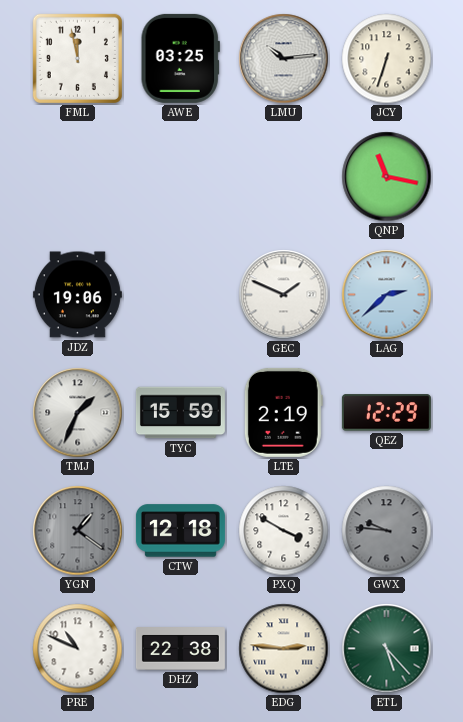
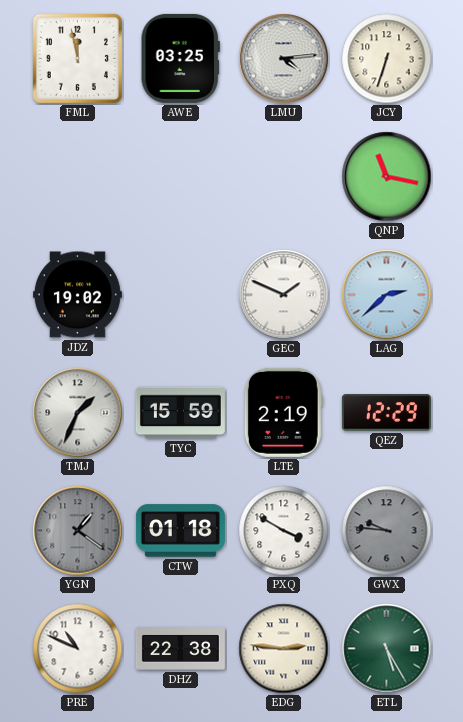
LMU: 10:14 -> 4:14
JDZ: 19:06 -> 19:02
CTW: 12:18 -> 01:18
ETL: 5:23 -> 5:25
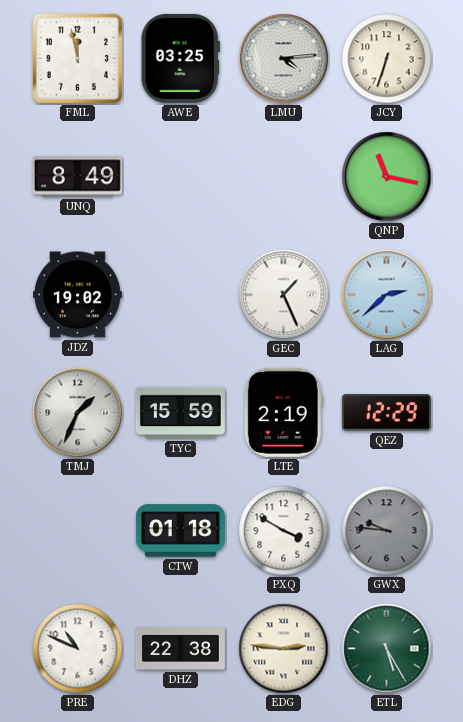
UNQ: none -> 8:49
GEC: 1:49 -> 1:26
YGN: 1:21 -> none
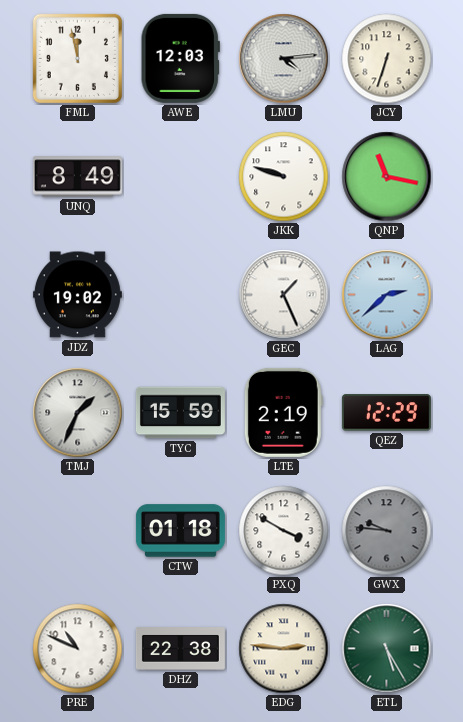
AWE: 03:25 -> 12:03
JKK: none -> 9:48
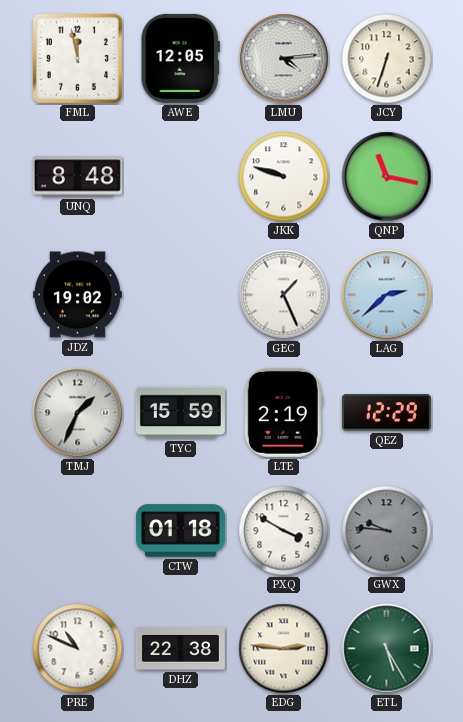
AWE: 12:03 -> 12:05
UNQ: 8:49 -> 8:48
